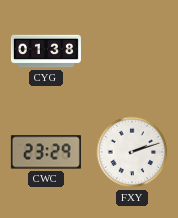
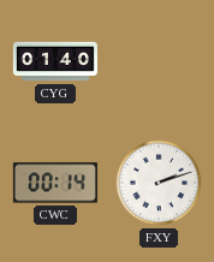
CYG: 01:38 -> 01:40
CWC: 23:29 -> 00:14
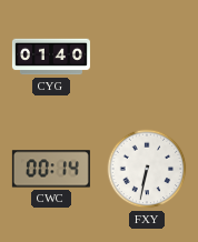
FXY: 2:12 -> 6:32
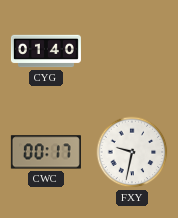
CWC: 00:14 -> 00:17
FXY: 6:32 -> 9:32
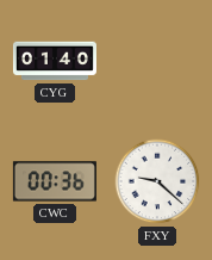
CWC: 00:17 -> 00:36
FXY: 9:32 -> 9:22
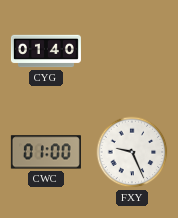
CWC: 00:36 -> 01:00
FXY: 9:22 -> 9:26
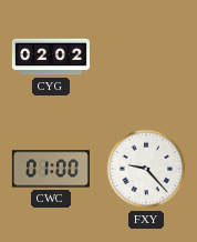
CYG: 01:40 -> 02:02
FXY: 9:26 -> 9:23
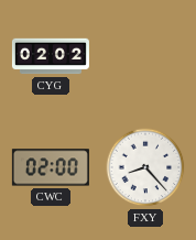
CWC: 01:00 -> 02:00
FXY: 9:23 -> 8:23
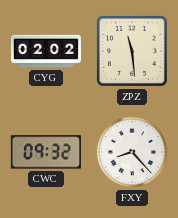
ZPZ: none -> 11:29
CWC: 02:00 -> 09:32
